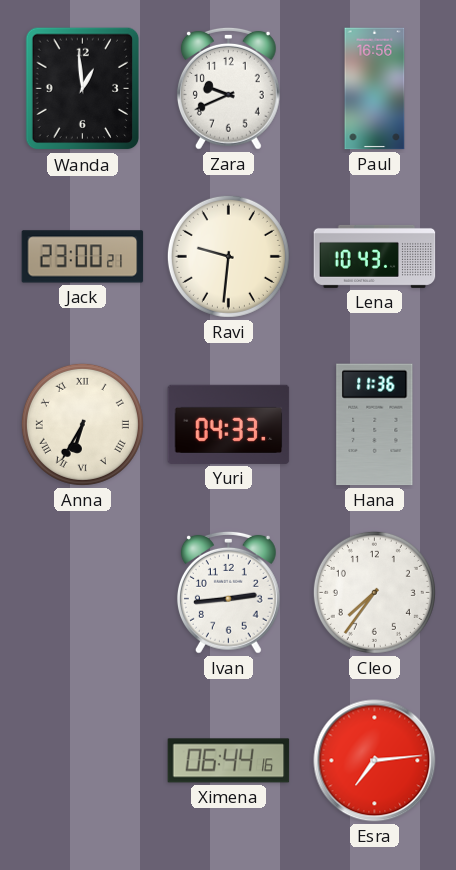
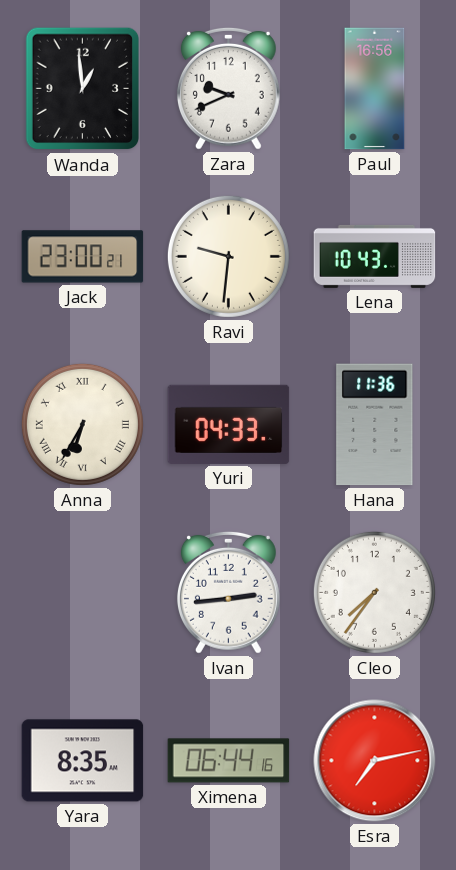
Yara: none -> 8:35
Esra: 7:14 -> 7:13
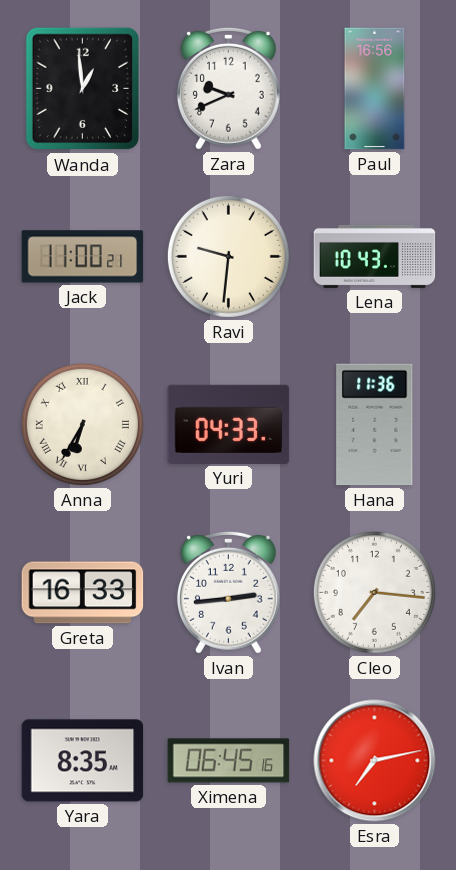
Jack: 23:00 -> 11:00
Greta: none -> 16:33
Cleo: 7:36 -> 7:16
Ximena: 06:44 -> 06:45
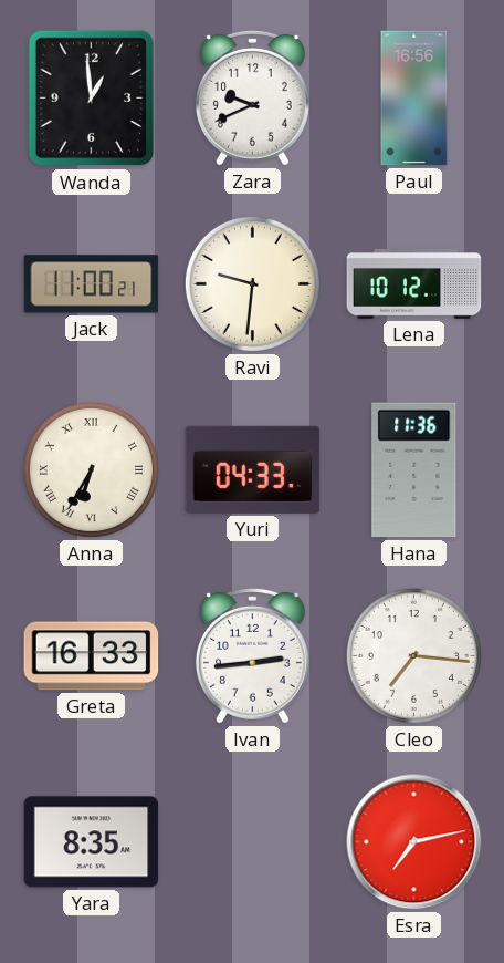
Lena: 10:43 -> 10:12
Ximena: 06:45 -> none
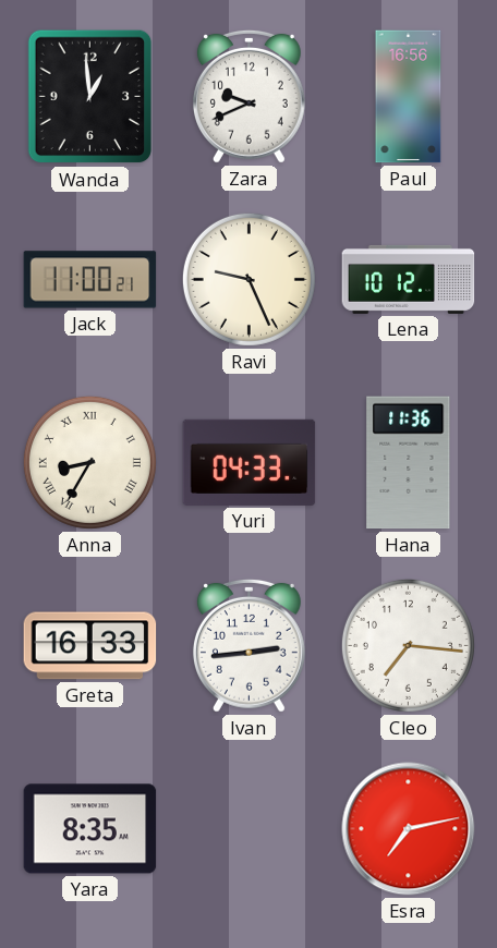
Ravi: 9:31 -> 9:26
Anna: 6:35 -> 8:35
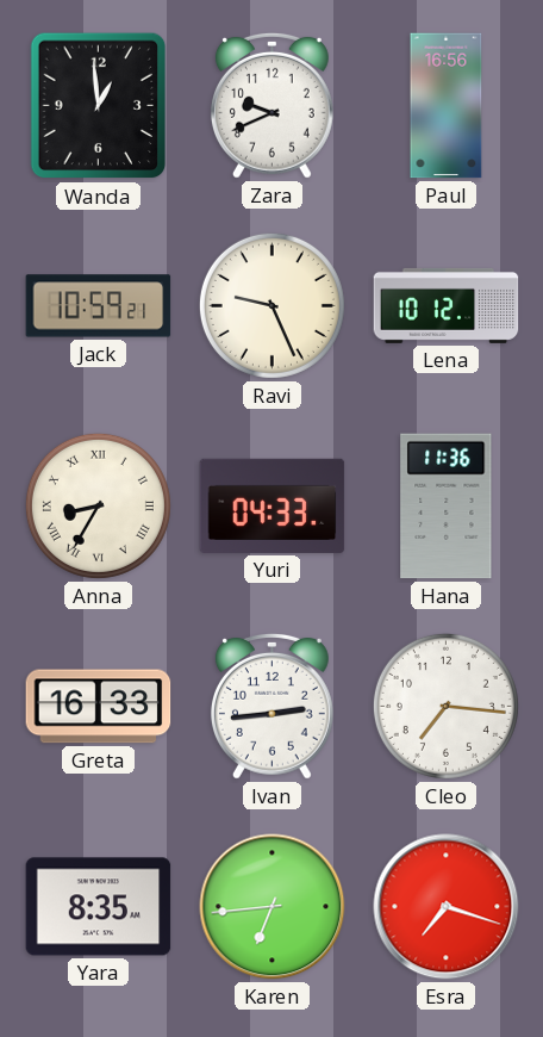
Jack: 11:00 -> 10:59
Karen: none -> 6:44
Esra: 7:13 -> 7:18
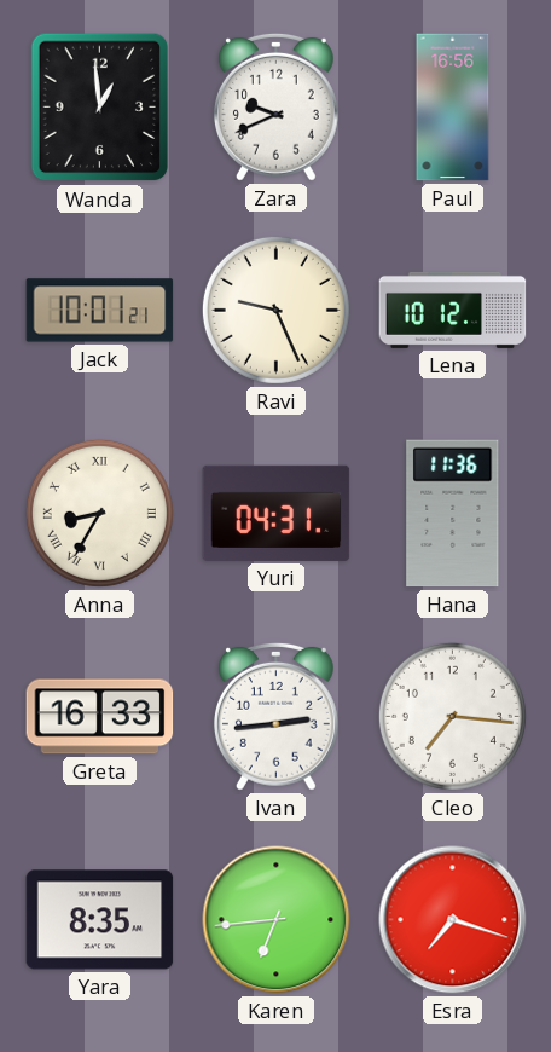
Jack: 10:59 -> 10:01
Yuri: 04:33 -> 04:31
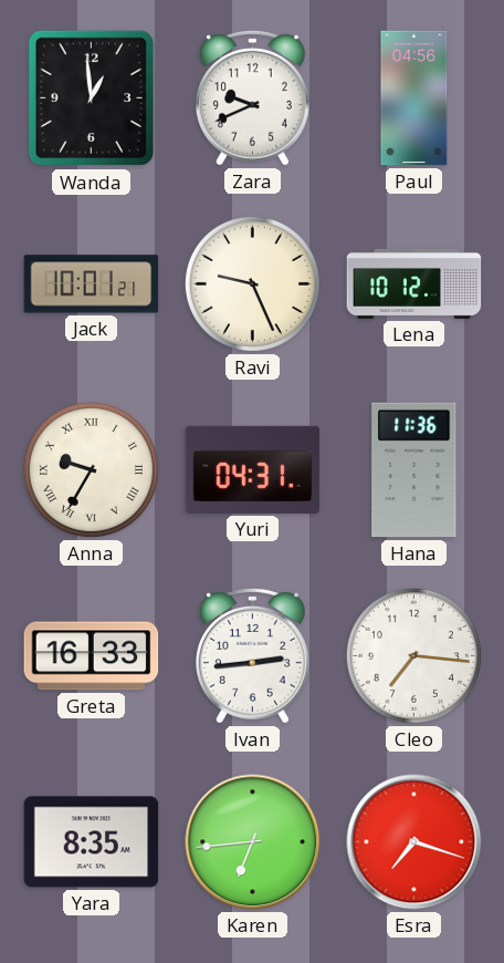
Paul: 16:56 -> 04:56
Anna: 8:35 -> 9:35
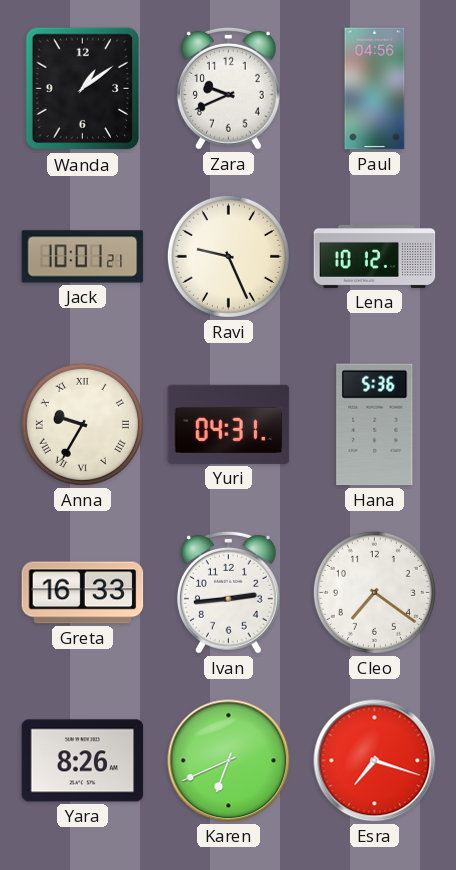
Wanda: 12:59 -> 1:09
Hana: 11:36 -> 5:36
Cleo: 7:16 -> 7:21
Yara: 8:35 -> 8:26
Karen: 6:44 -> 6:41
